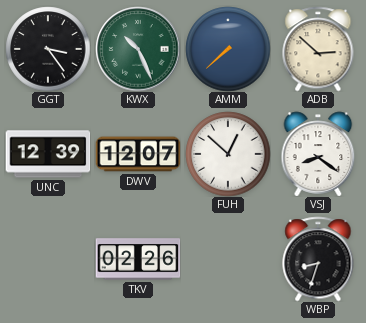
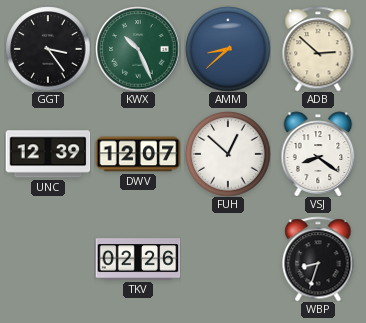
AMM: 7:38 -> 8:38
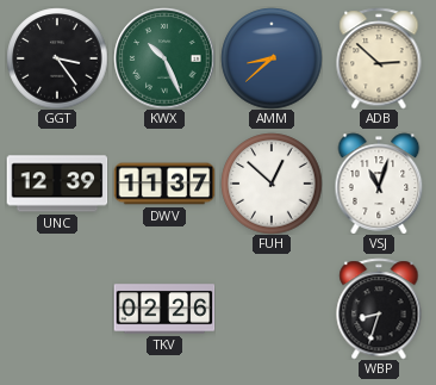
DWV: 12:07 -> 11:37
VSJ: 8:21 -> 11:03
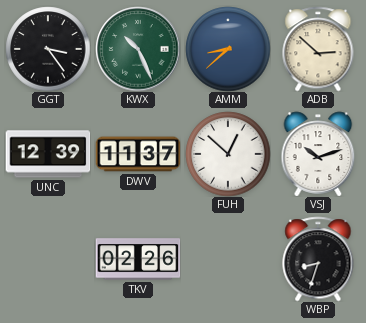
VSJ: 11:03 -> 10:12
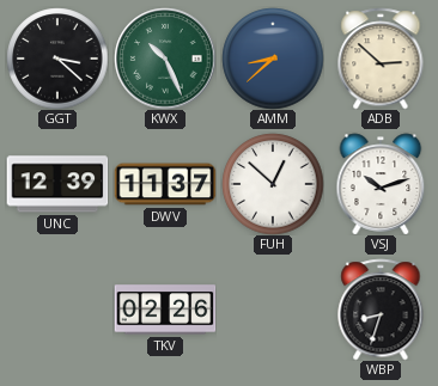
GGT: 3:24 -> 3:22
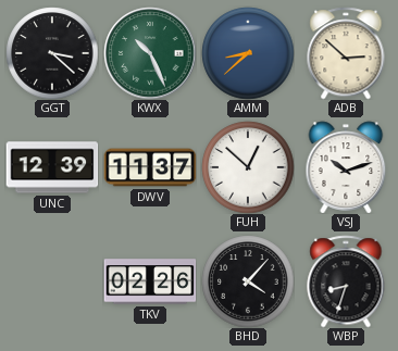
BHD: none -> 4:07
